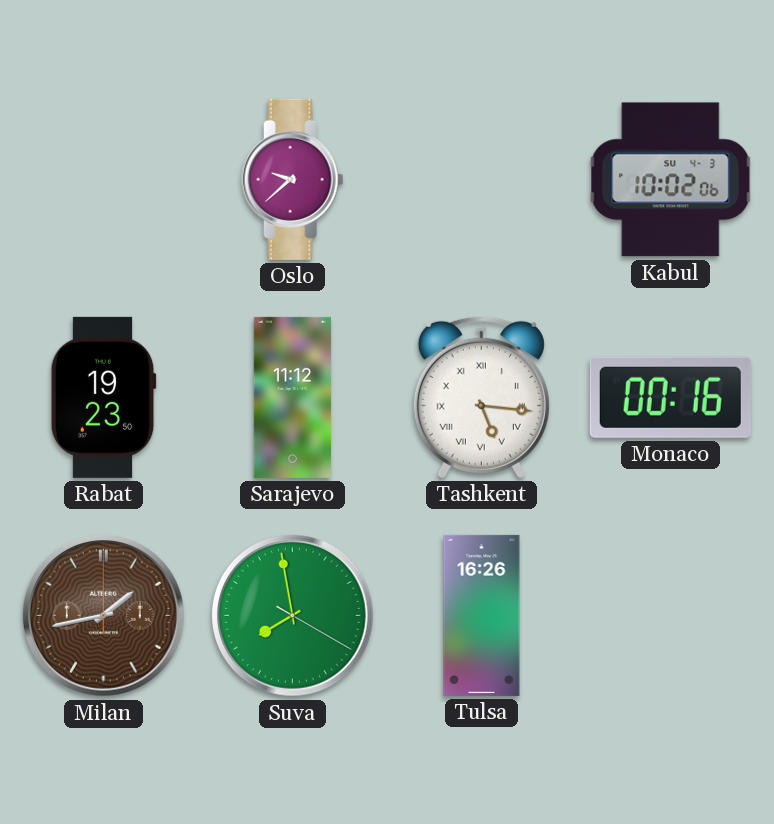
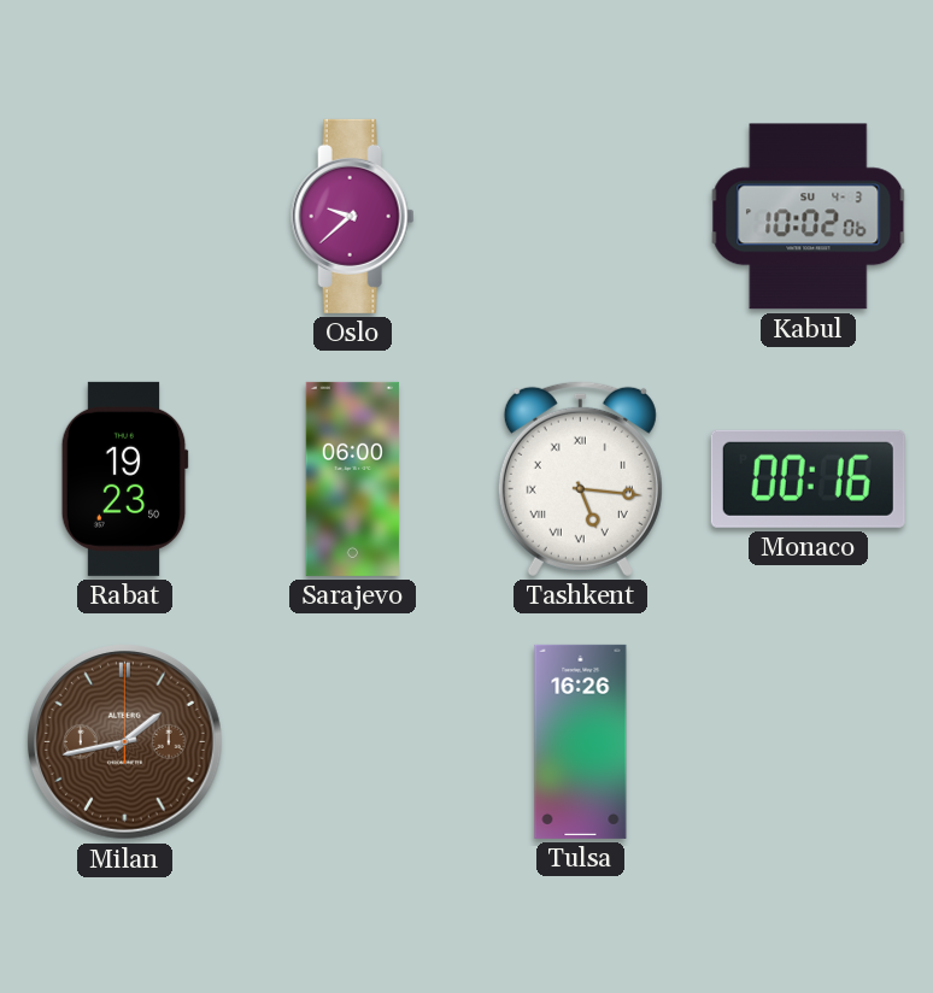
Sarajevo: 11:12 -> 06:00
Suva: 7:58 -> none
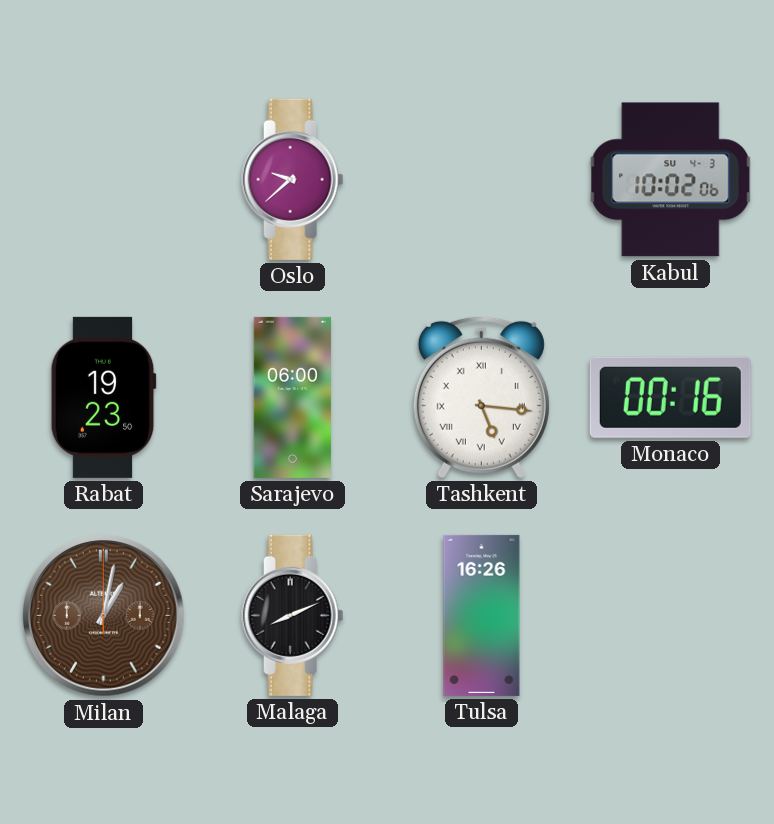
Milan: 1:43 -> 1:02
Malaga: none -> 8:11
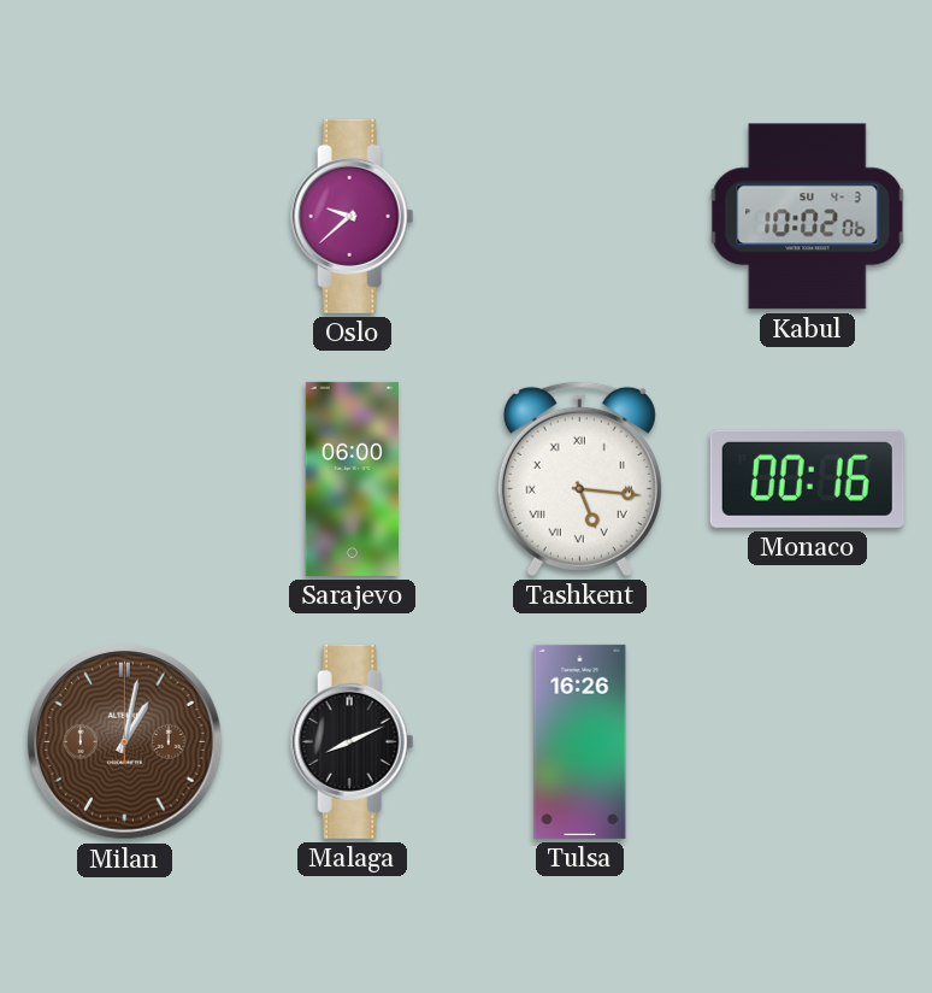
Rabat: 19:23 -> none
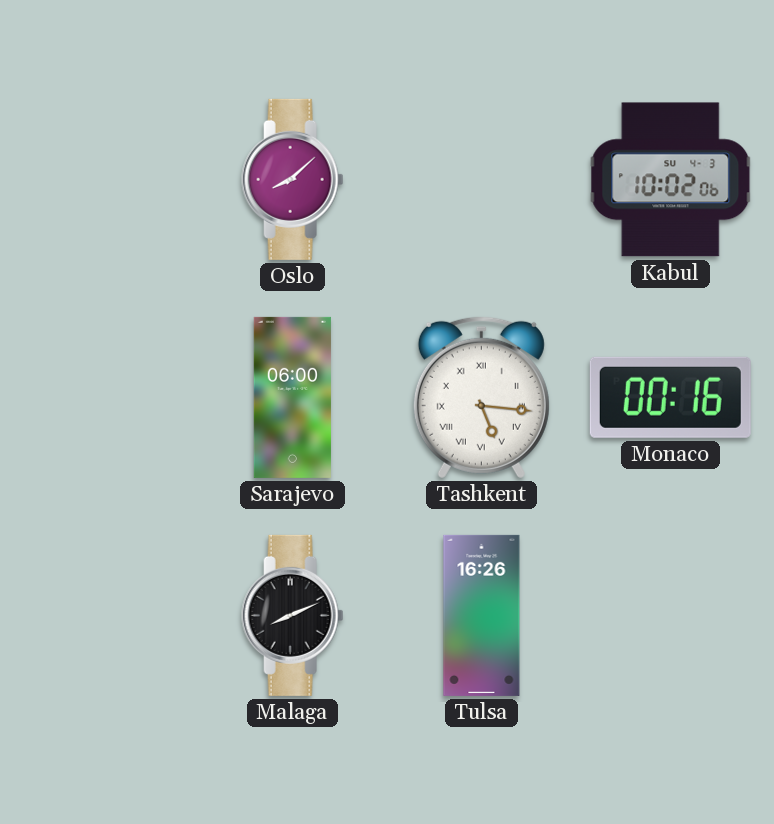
Oslo: 9:38 -> 8:08
Milan: 1:02 -> none
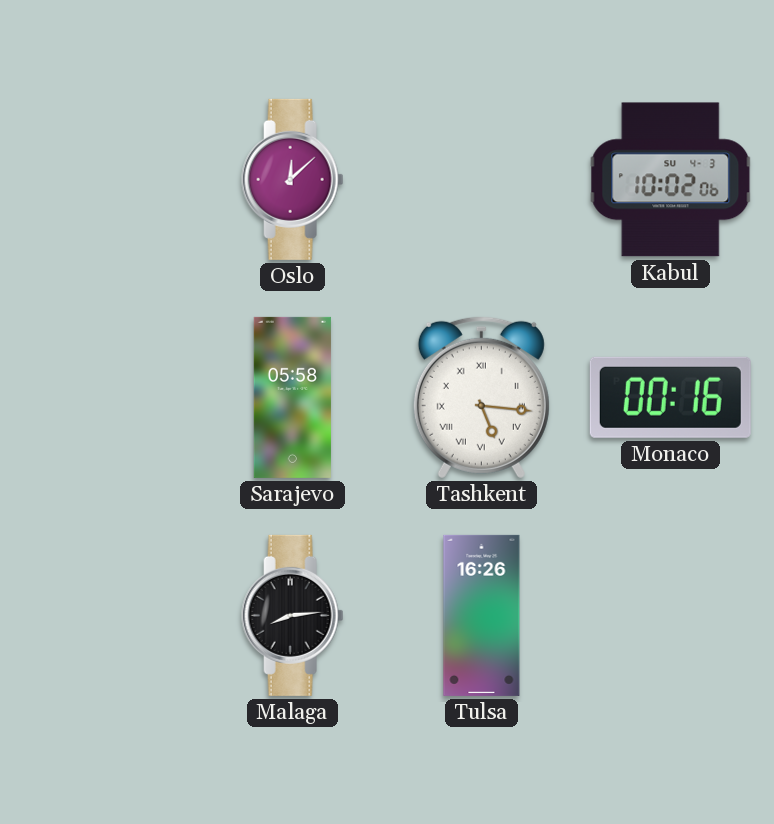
Oslo: 8:08 -> 12:08
Sarajevo: 06:00 -> 05:58
Malaga: 8:11 -> 8:14
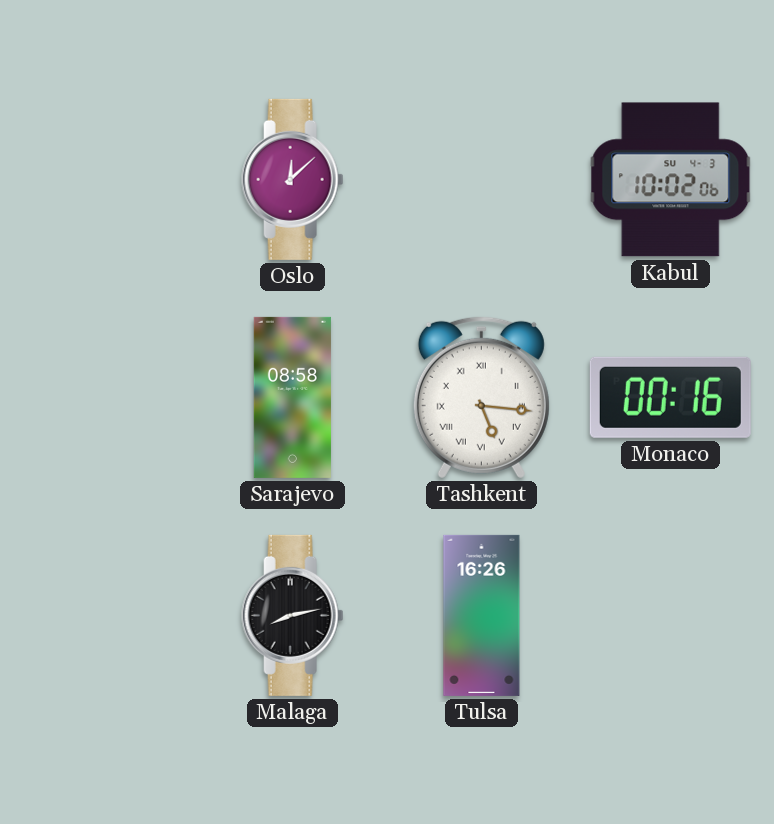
Sarajevo: 05:58 -> 08:58
Malaga: 8:14 -> 8:13
